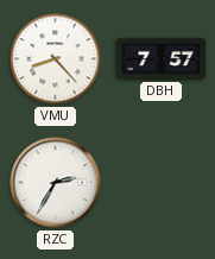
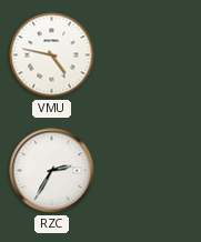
VMU: 8:23 -> 4:47
DBH: 7:57 -> none
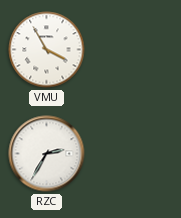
VMU: 4:47 -> 3:55
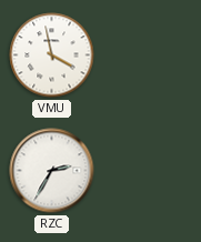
VMU: 3:55 -> 3:58
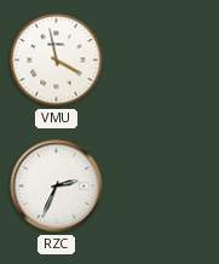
RZC: 2:35 -> 2:34
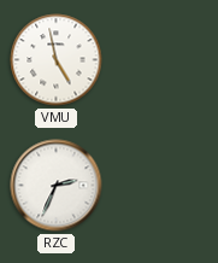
VMU: 3:58 -> 4:58
